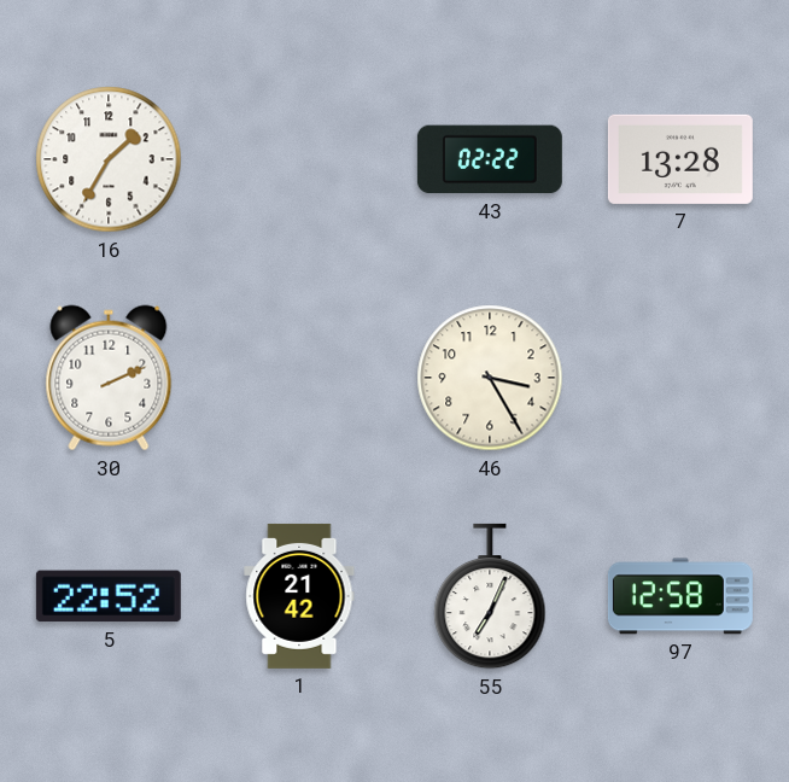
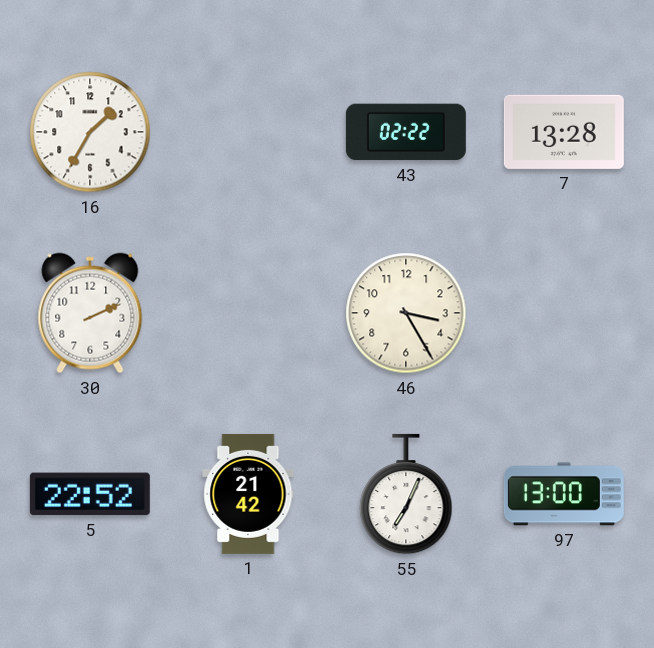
97: 12:58 -> 13:00
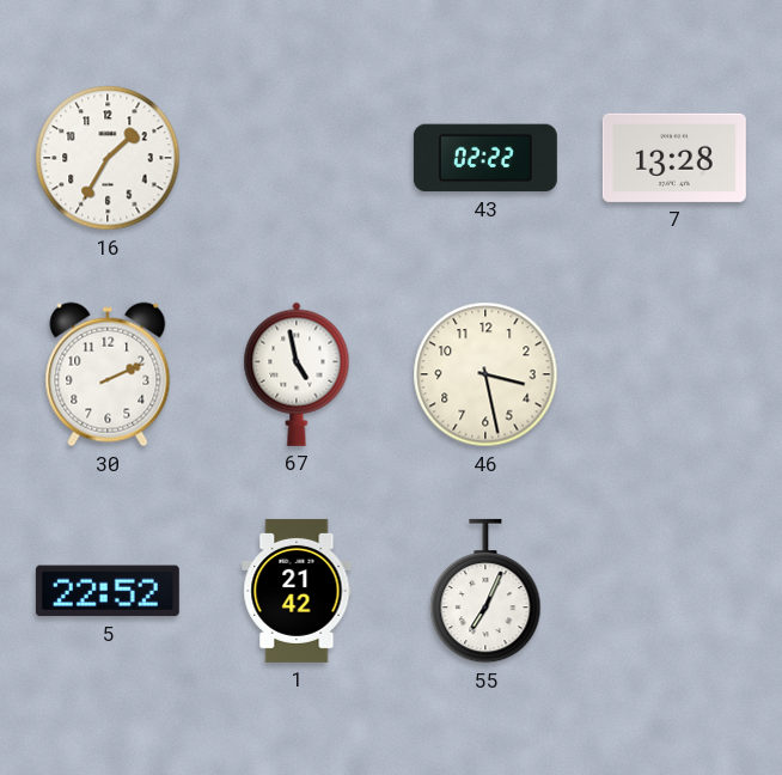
67: none -> 4:58
46: 3:25 -> 3:28
97: 13:00 -> none
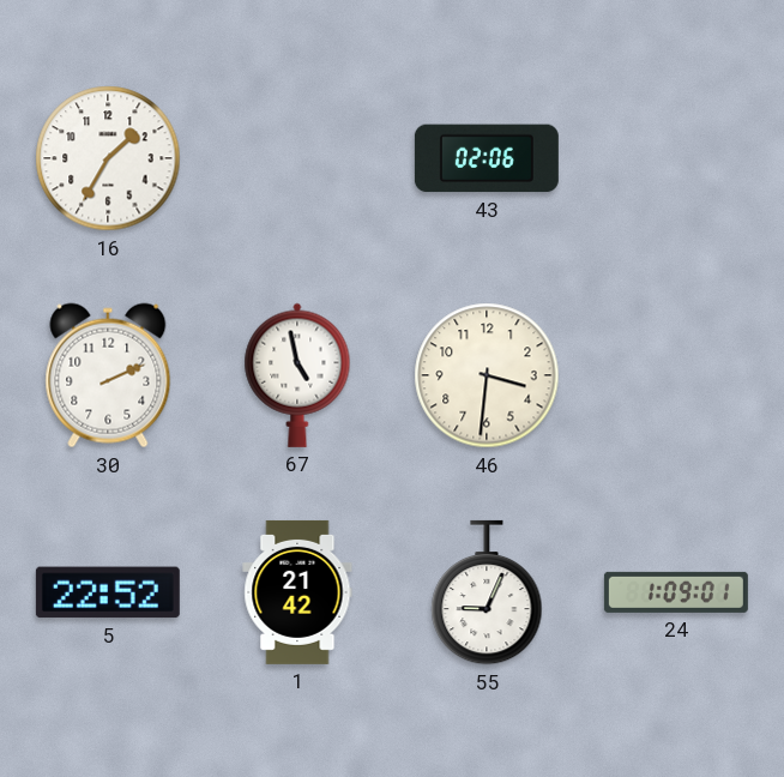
43: 02:22 -> 02:06
7: 13:28 -> none
46: 3:28 -> 3:31
55: 7:04 -> 9:04
24: none -> 1:09
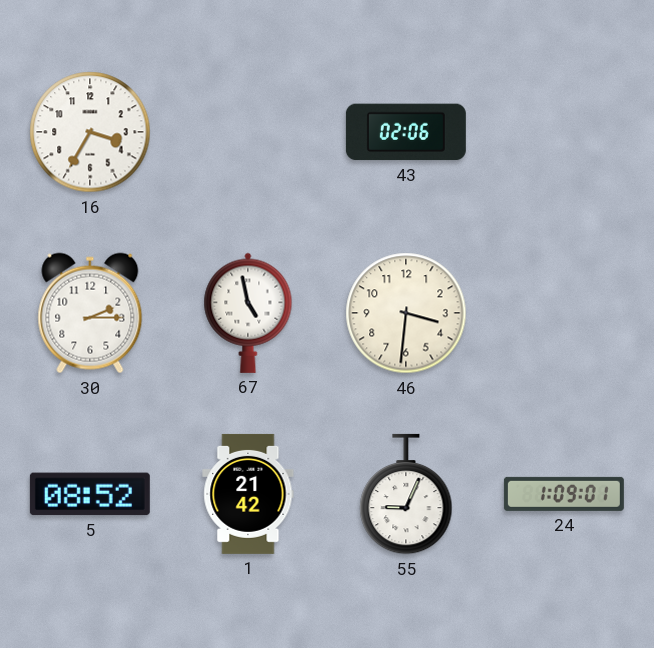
16: 1:35 -> 3:35
30: 2:11 -> 2:15
5: 22:52 -> 08:52
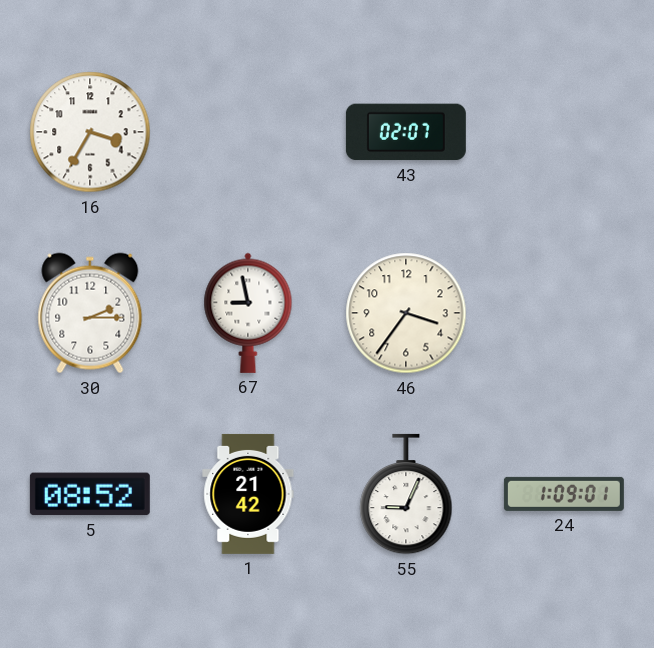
43: 02:06 -> 02:07
67: 4:58 -> 8:58
46: 3:31 -> 3:36
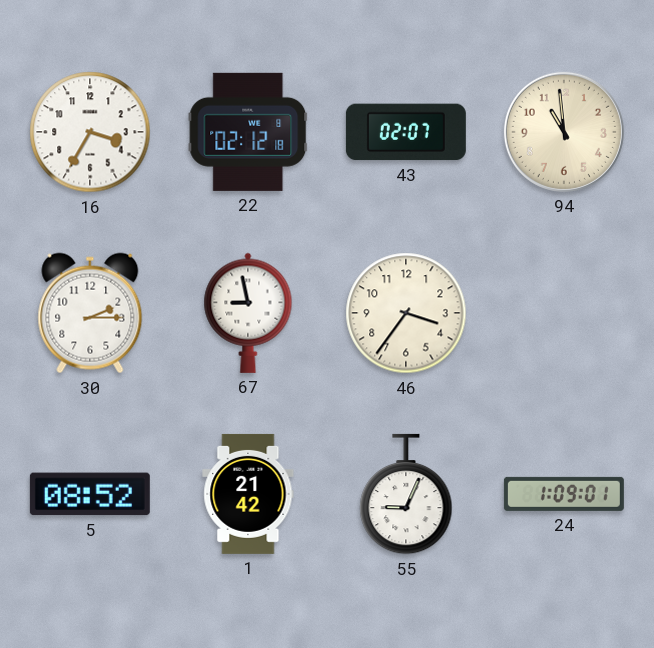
22: none -> 02:12
94: none -> 10:59
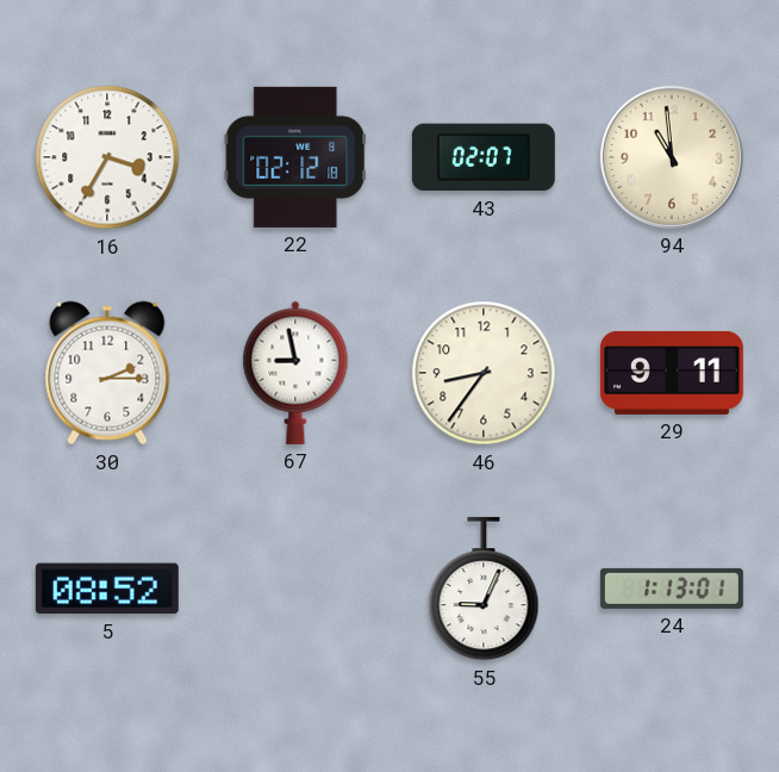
46: 3:36 -> 8:36
29: none -> 9:11
1: 21:42 -> none
24: 1:09 -> 1:13
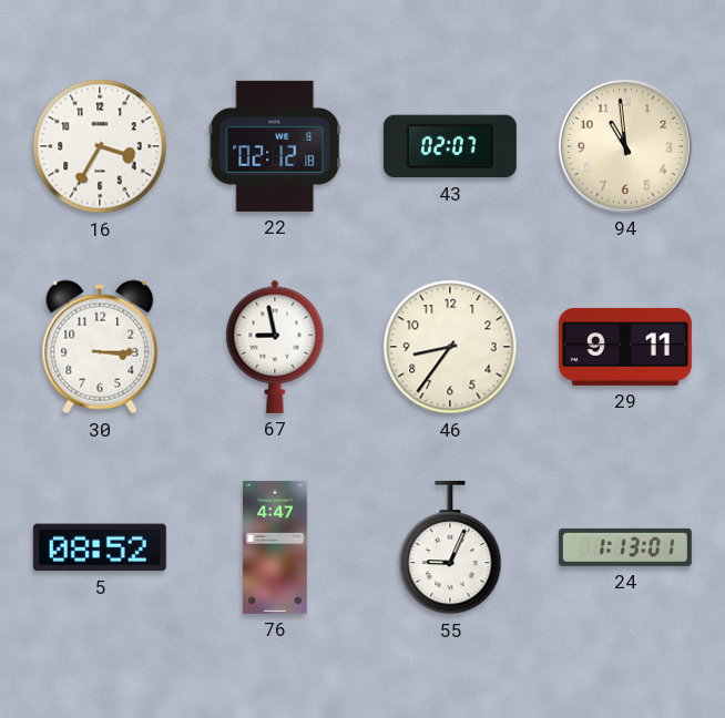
30: 2:15 -> 3:15
76: none -> 4:47
